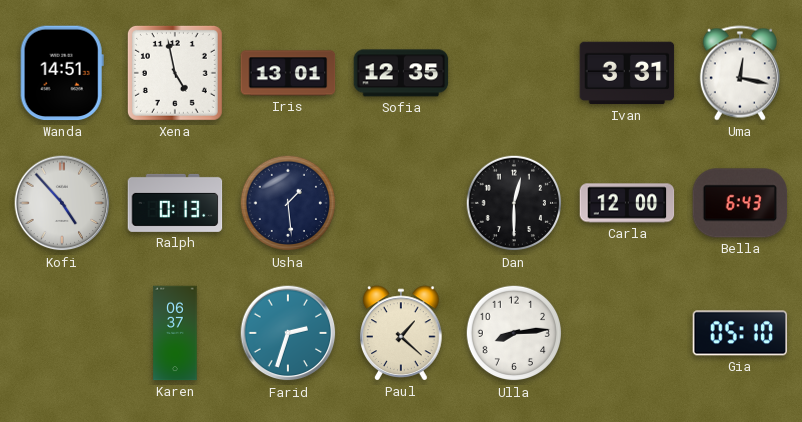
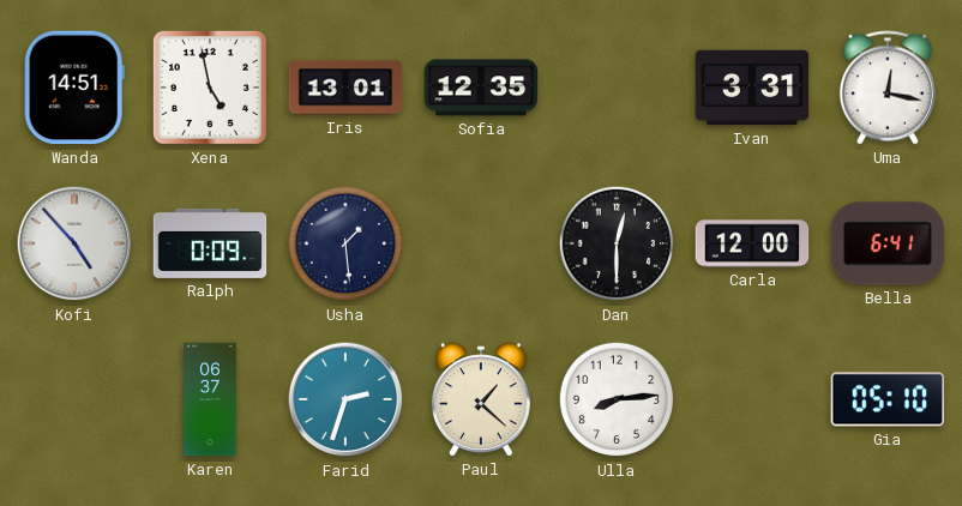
Ralph: 0:13 -> 0:09
Bella: 6:43 -> 6:41
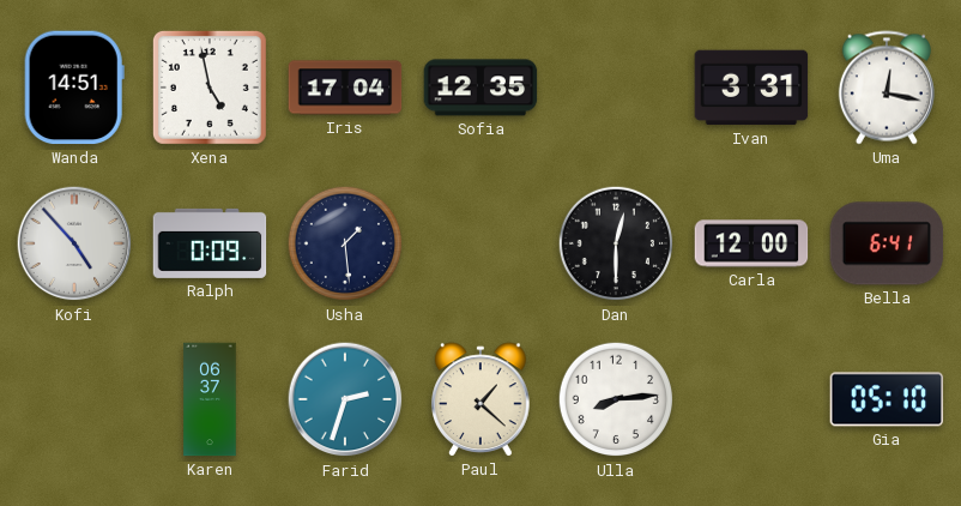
Iris: 13:01 -> 17:04
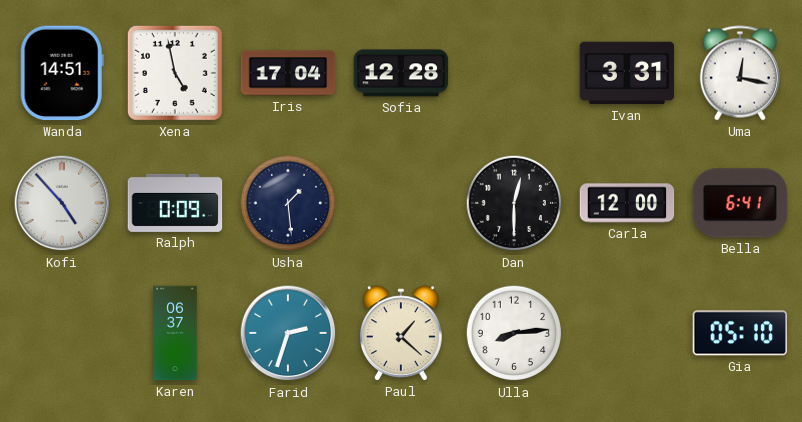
Sofia: 12:35 -> 12:28
